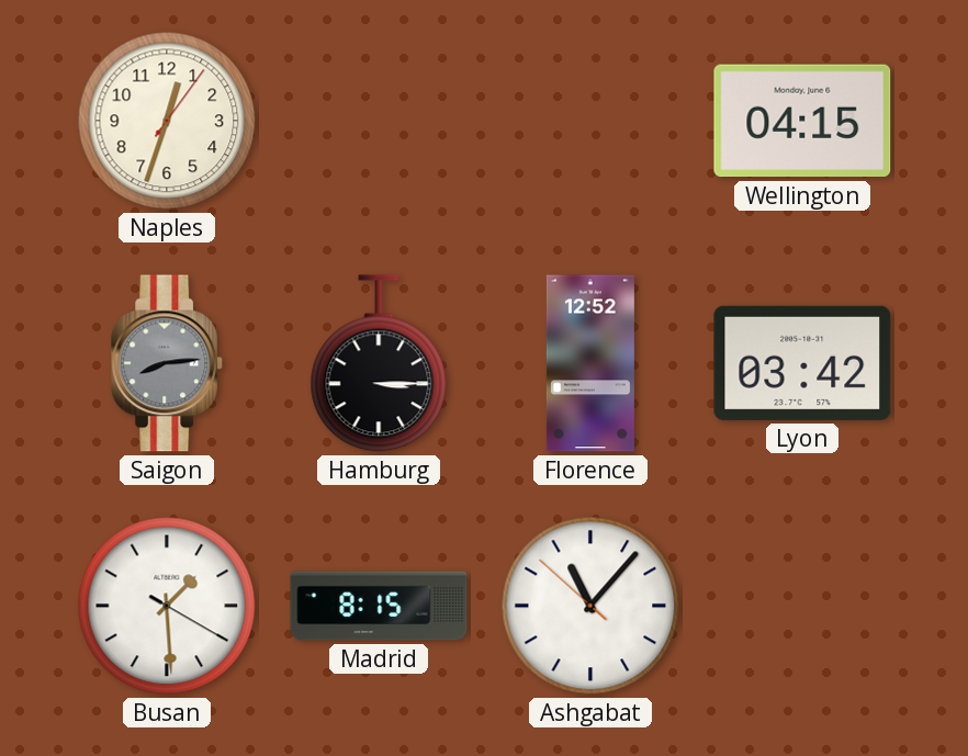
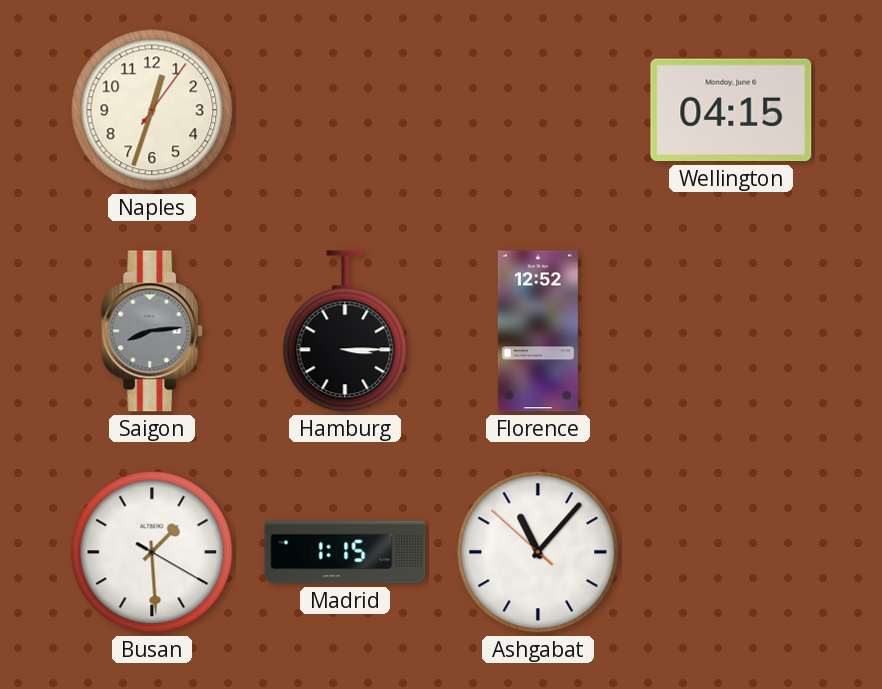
Lyon: 03:42 -> none
Madrid: 8:15 -> 1:15
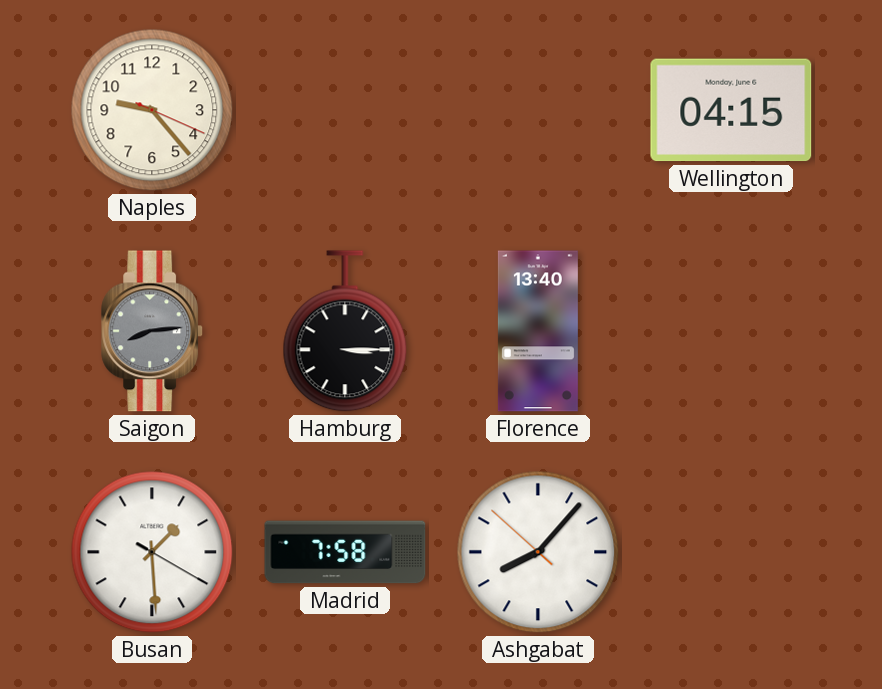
Naples: 12:33 -> 9:23
Florence: 12:52 -> 13:40
Madrid: 1:15 -> 7:58
Ashgabat: 11:06 -> 8:06
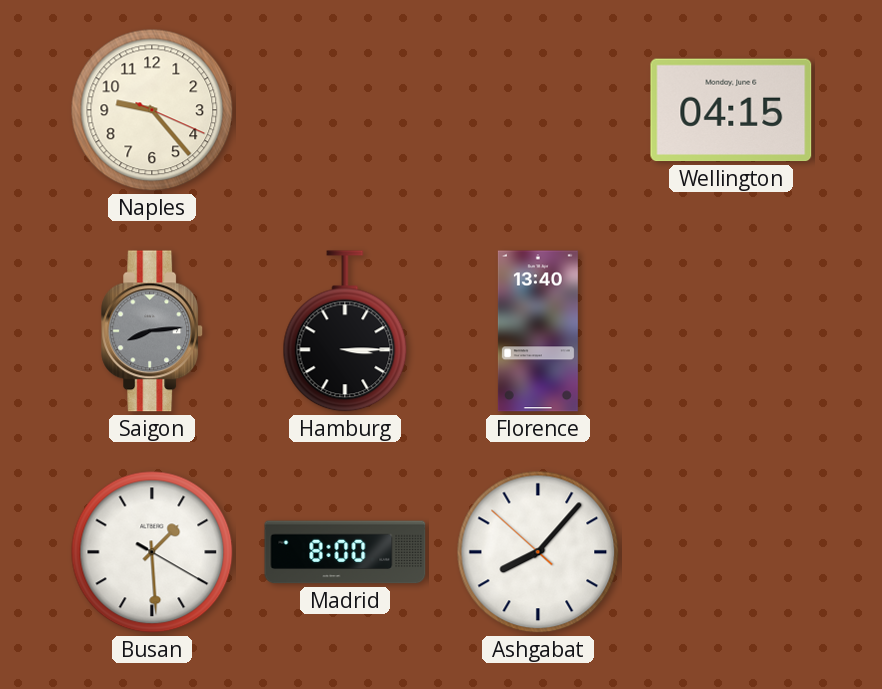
Madrid: 7:58 -> 8:00
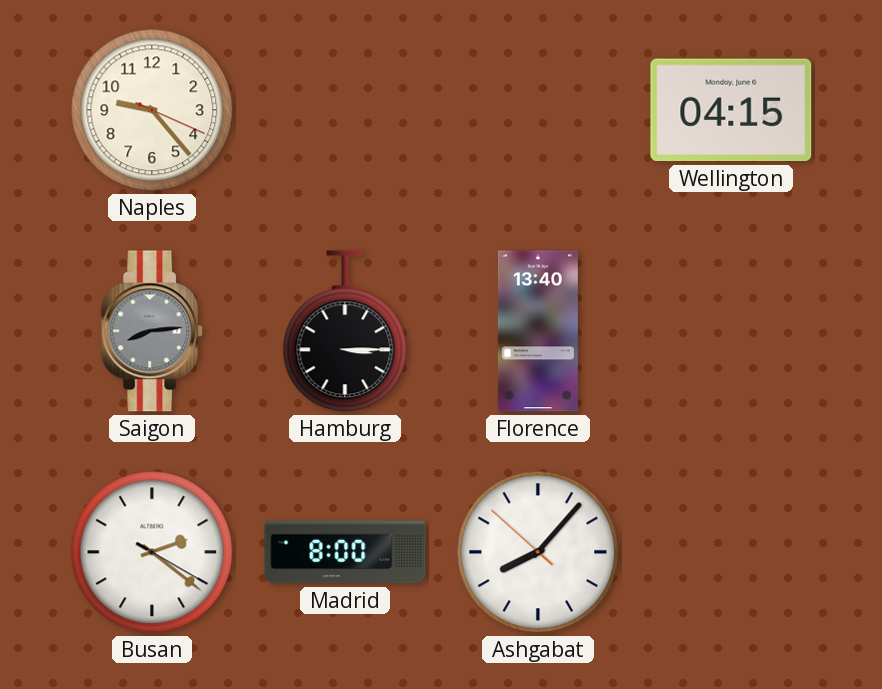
Busan: 1:29 -> 2:21
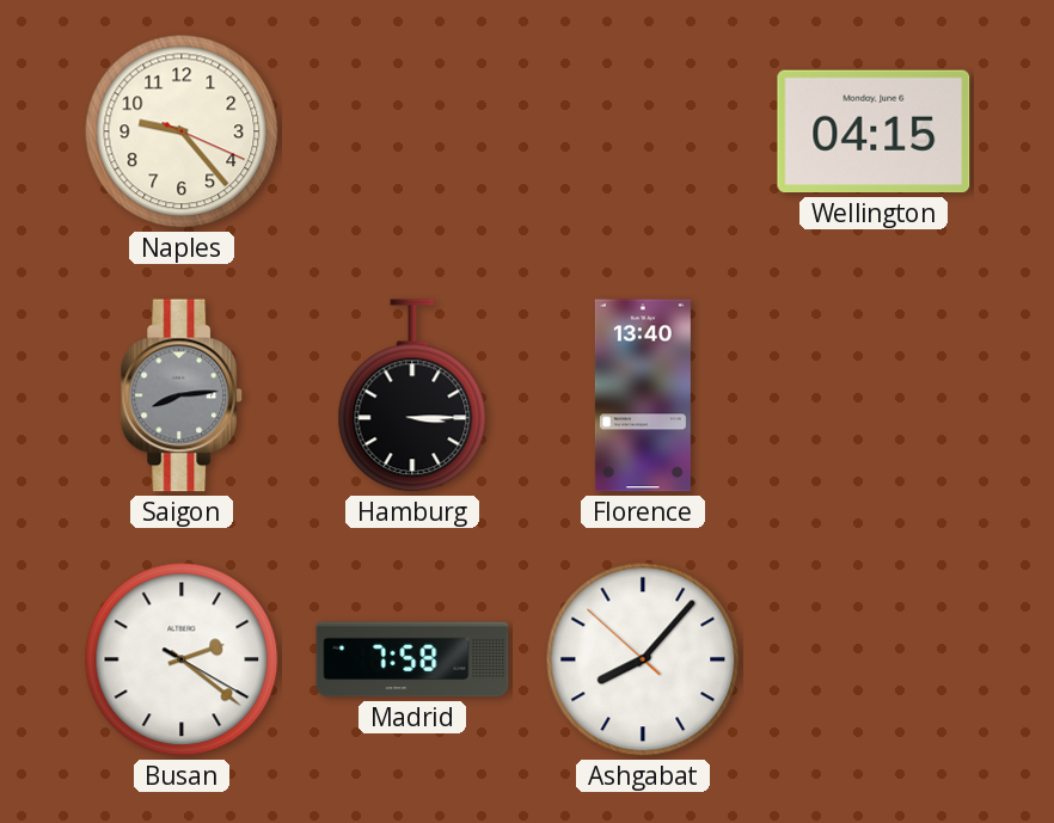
Madrid: 8:00 -> 7:58
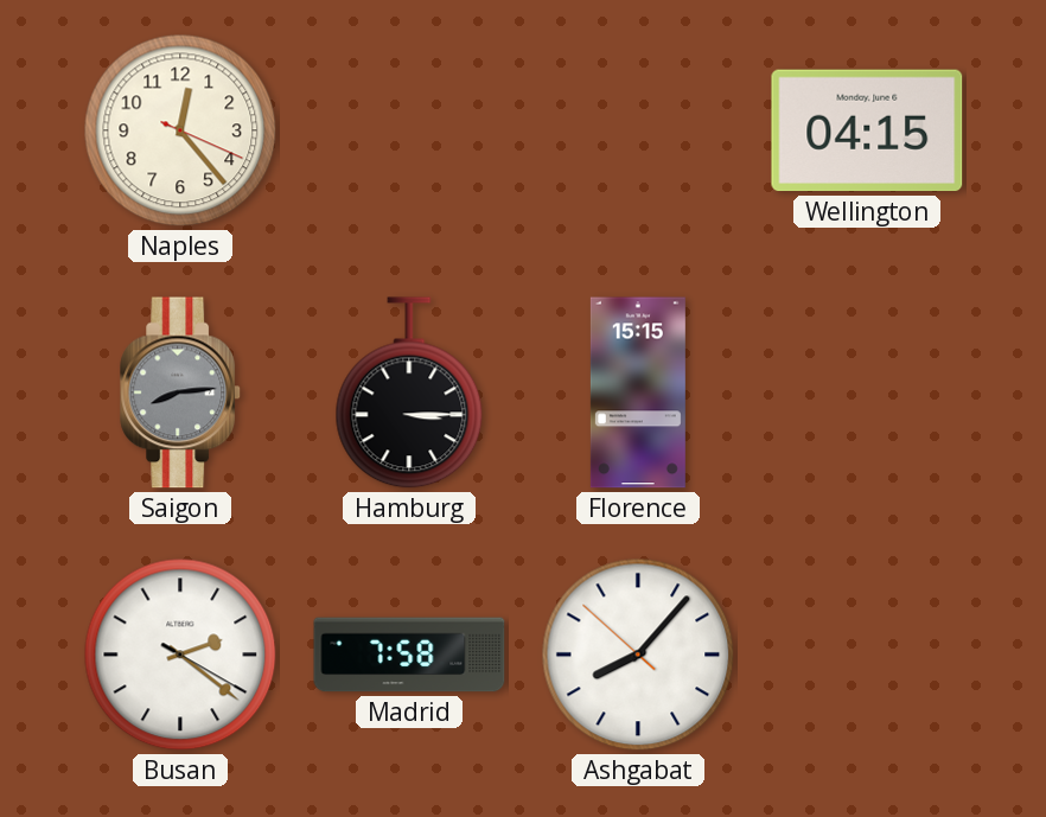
Naples: 9:23 -> 12:23
Florence: 13:40 -> 15:15
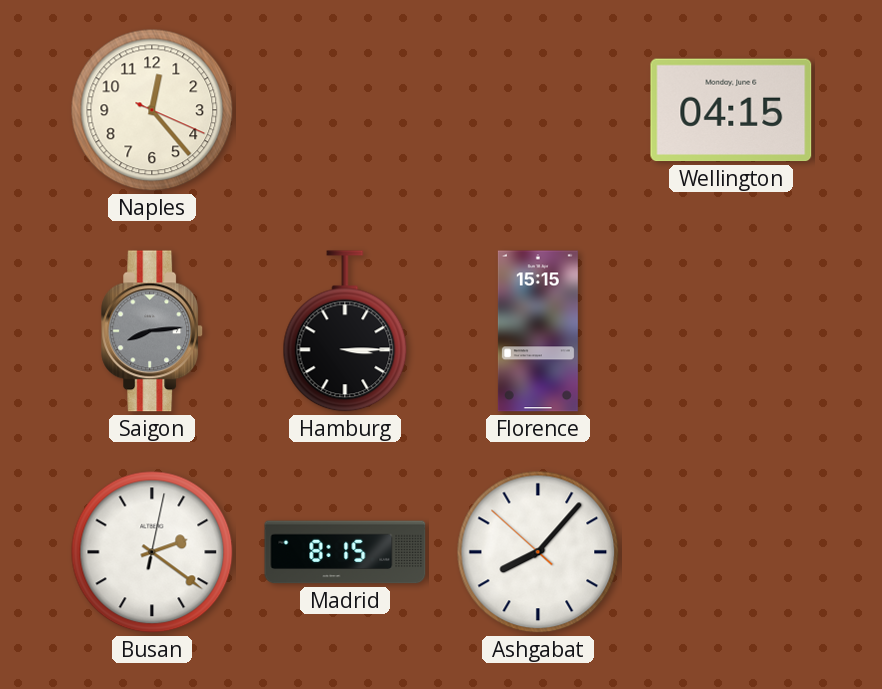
Busan: 2:21:20 -> 2:21:02
Madrid: 7:58 -> 8:15
